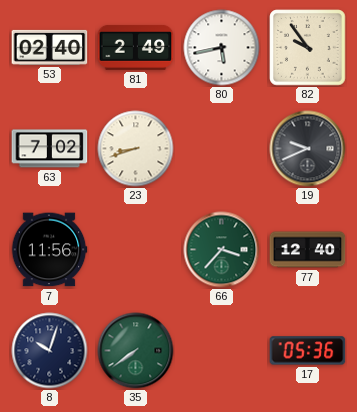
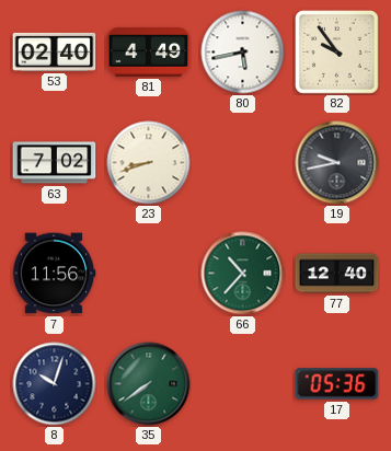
81: 2:49 -> 4:49
19: 9:41 -> 9:43
66: 3:37 -> 10:37
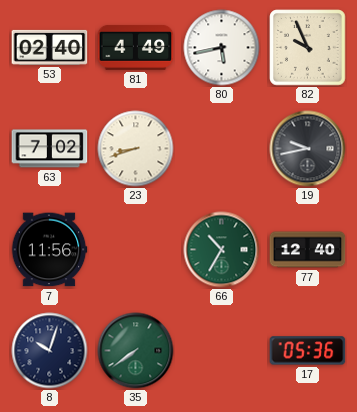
82: 9:54 -> 9:56
66: 10:37 -> 10:35
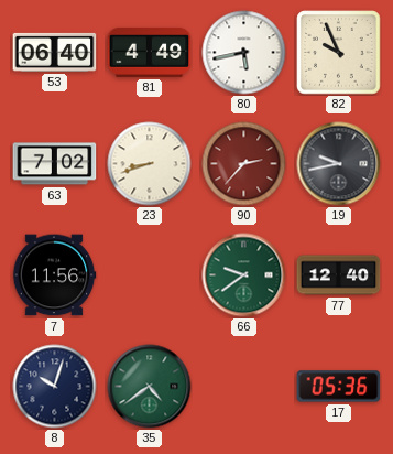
53: 02:40 -> 06:40
90: none -> 2:37
66: 10:35 -> 9:39
35: 7:39 -> 4:39
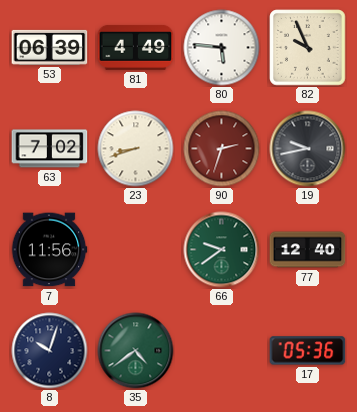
53: 06:40 -> 06:39
80: 5:43 -> 5:46
90: 2:37 -> 2:33
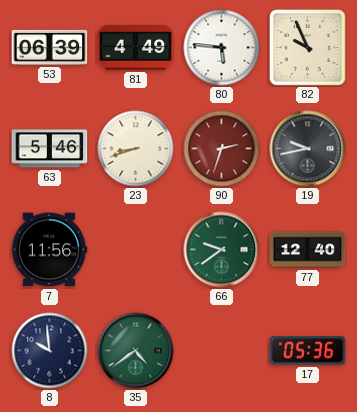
63: 7:02 -> 5:46
8: 10:03 -> 9:59
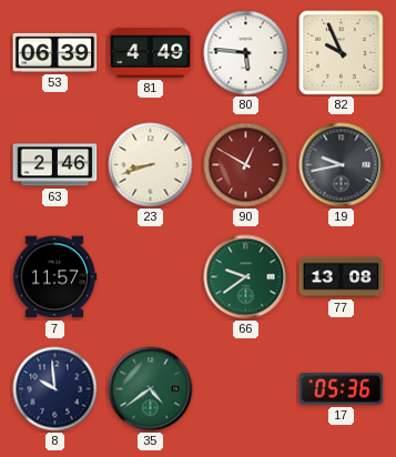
63: 5:46 -> 2:46
90: 2:33 -> 12:50
7: 11:56 -> 11:57
77: 12:40 -> 13:08
